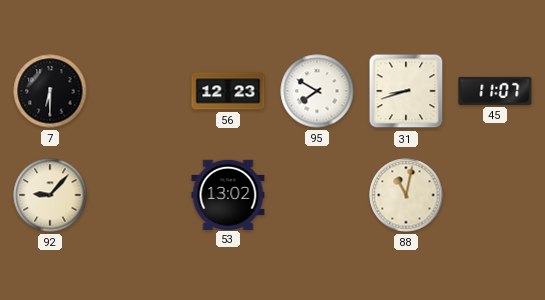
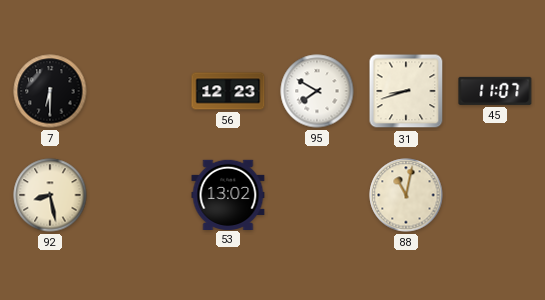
92: 9:07 -> 8:28
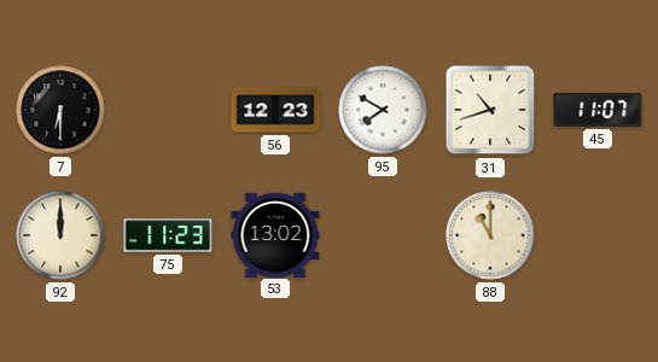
31: 8:42 -> 10:42
92: 8:28 -> 12:00
75: none -> 11:23
88: 11:02 -> 11:00
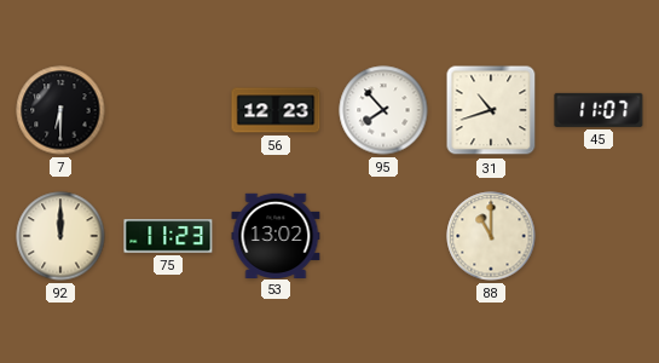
95: 7:50 -> 7:53
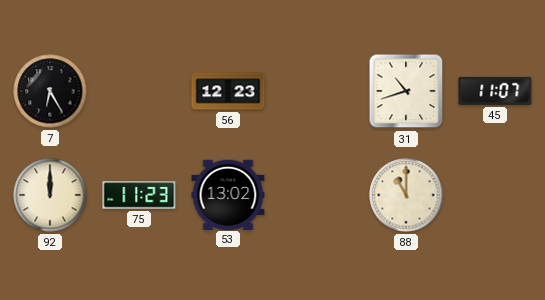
7: 6:30 -> 6:25
95: 7:53 -> none
